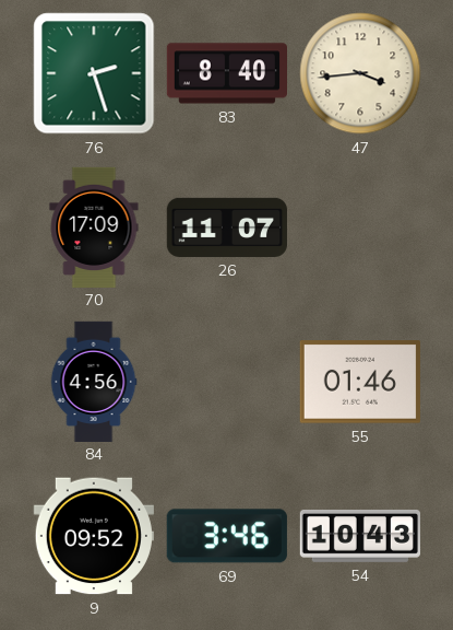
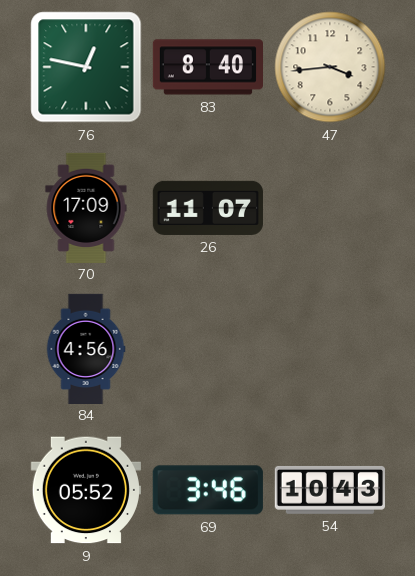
76: 2:27 -> 12:47
55: 01:46 -> none
9: 09:52 -> 05:52
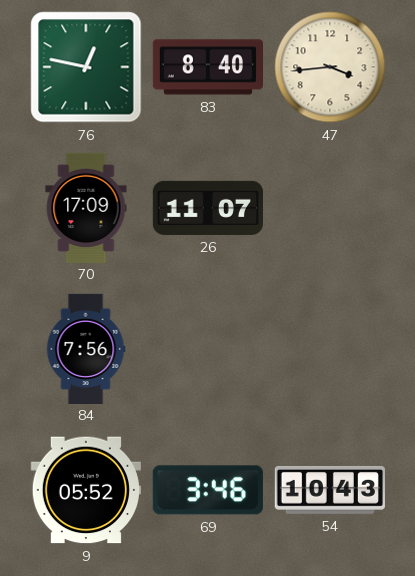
84: 4:56 -> 7:56
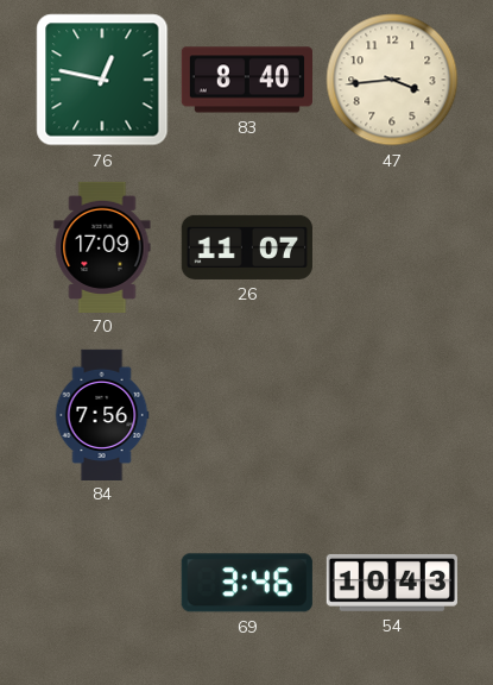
9: 05:52 -> none
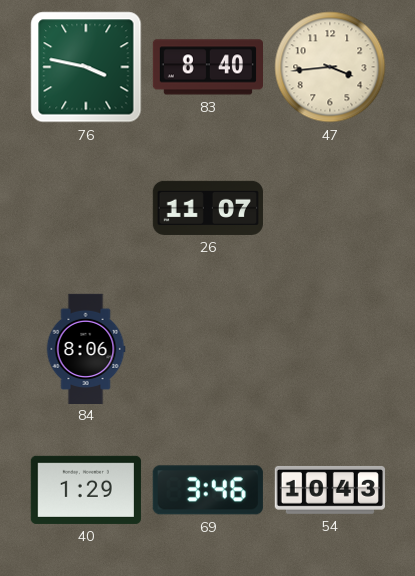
76: 12:47 -> 3:47
70: 17:09 -> none
84: 7:56 -> 8:06
40: none -> 1:29
